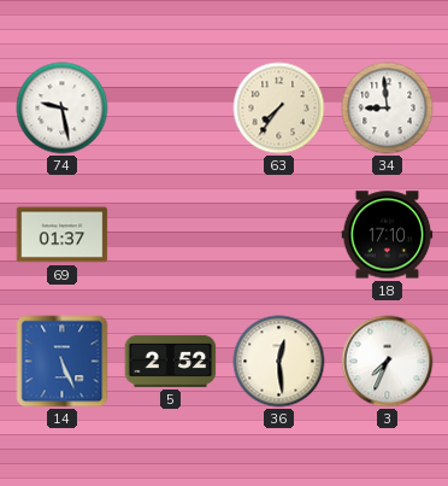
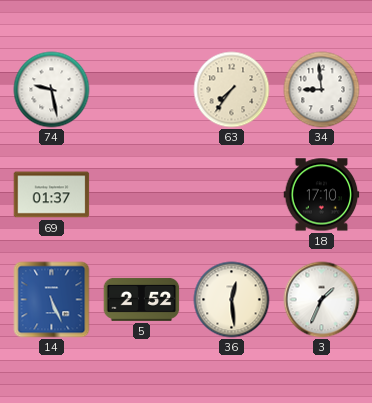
3: 7:34 -> 1:34
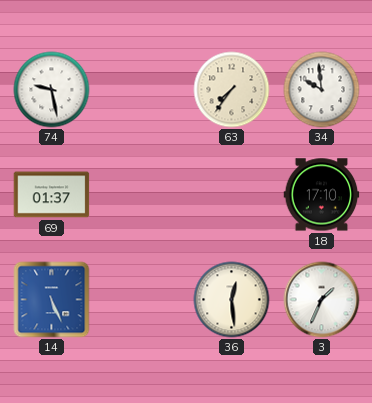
34: 8:59 -> 9:59
5: 2:52 -> none
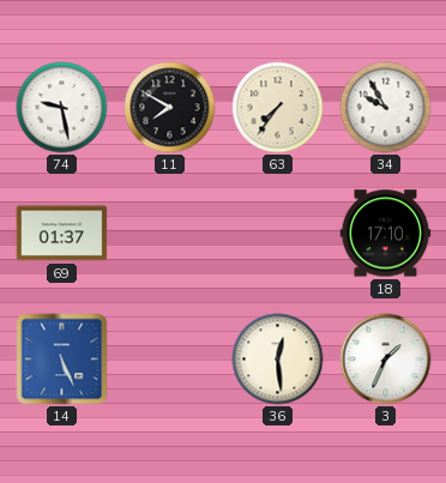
11: none -> 7:50
34: 9:59 -> 9:55
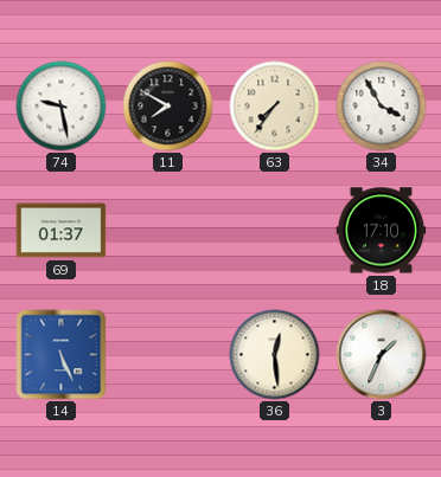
34: 9:55 -> 3:55
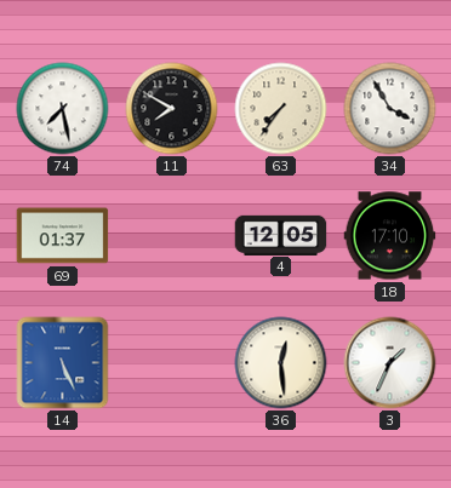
74: 9:28 -> 7:28
4: none -> 12:05
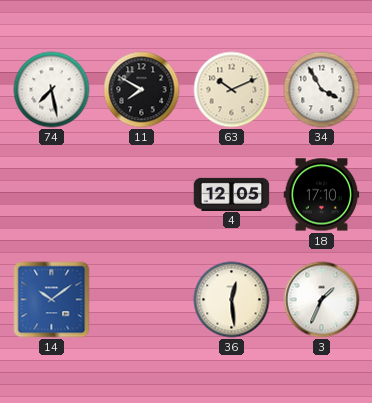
63: 7:36 -> 10:11
69: 01:37 -> none
14: 5:26 -> 10:09
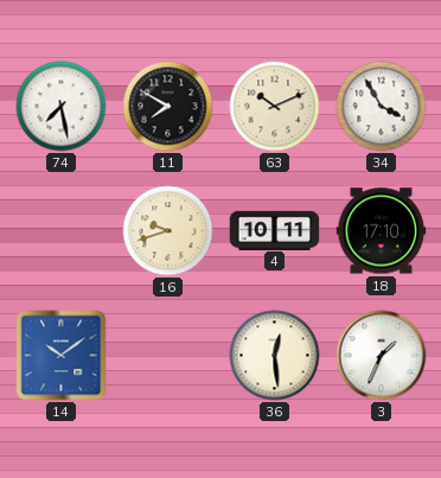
16: none -> 9:42
4: 12:05 -> 10:11
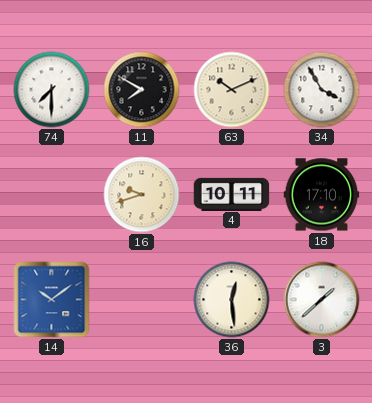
74: 7:28 -> 7:30
3: 1:34 -> 1:38
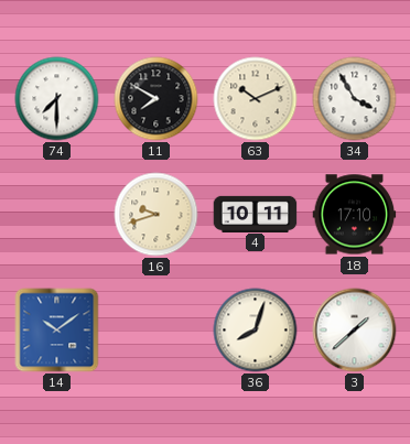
36: 12:29 -> 8:03
